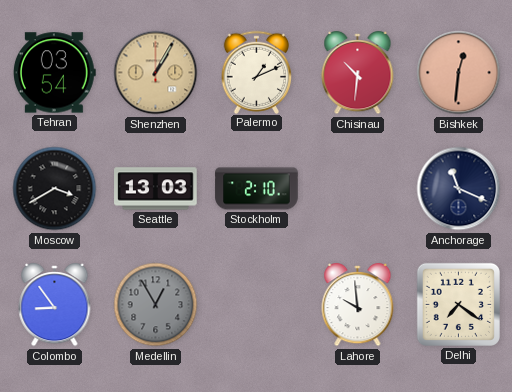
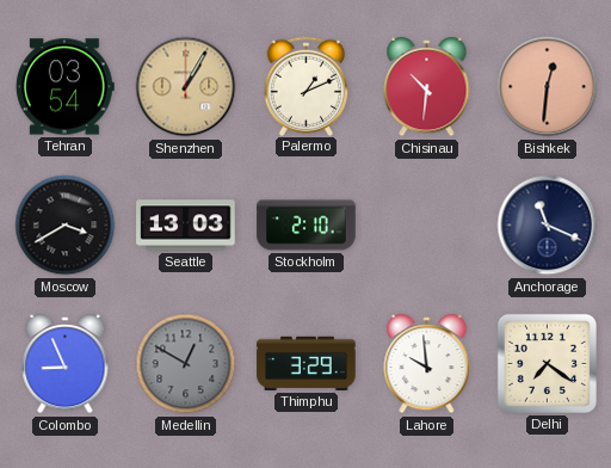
Colombo: 8:54 -> 8:56
Medellin: 12:55 -> 12:50
Thimphu: none -> 3:29
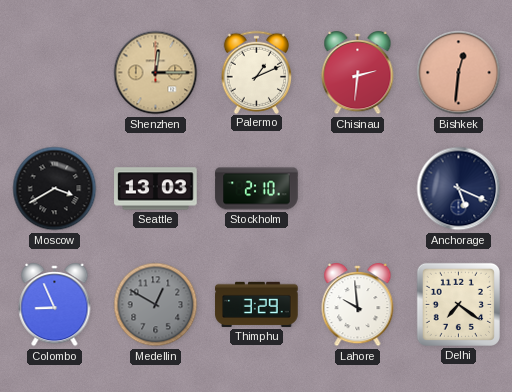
Tehran: 03:54 -> none
Shenzhen: 1:05 -> 12:15
Chisinau: 10:31 -> 2:31
Anchorage: 11:19 -> 5:19
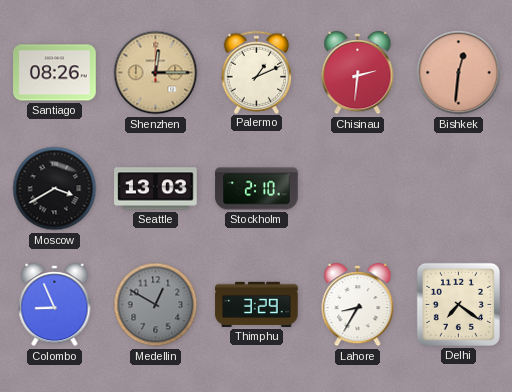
Santiago: none -> 08:26
Anchorage: 5:19 -> none
Lahore: 9:59 -> 8:35
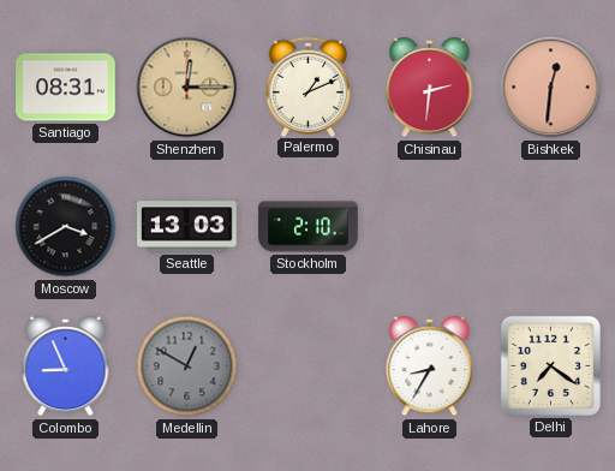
Santiago: 08:26 -> 08:31
Thimphu: 3:29 -> none
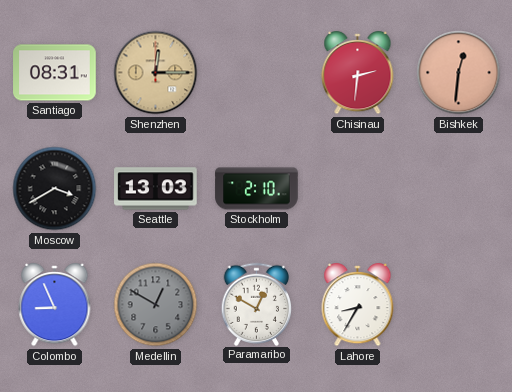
Palermo: 1:11 -> none
Paramaribo: none -> 12:50
Delhi: 7:21 -> none
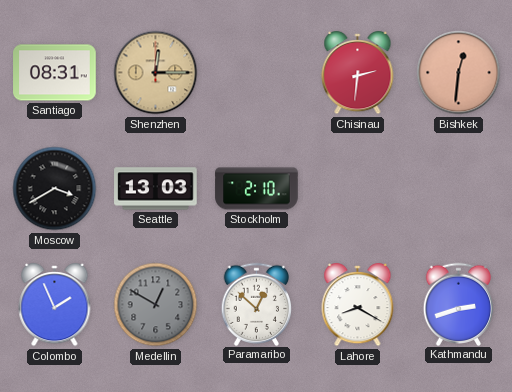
Colombo: 8:56 -> 1:56
Paramaribo: 12:50 -> 12:52
Lahore: 8:35 -> 8:20
Kathmandu: none -> 2:42
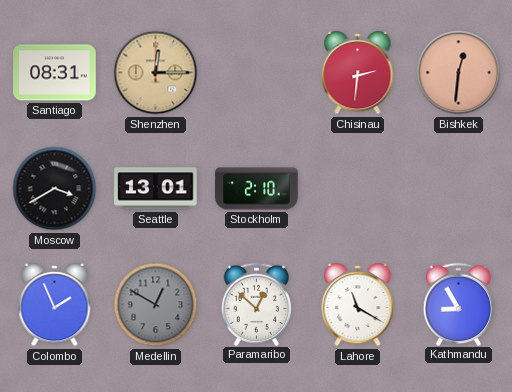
Seattle: 13:03 -> 13:01
Lahore: 8:20 -> 11:20
Kathmandu: 2:42 -> 8:55
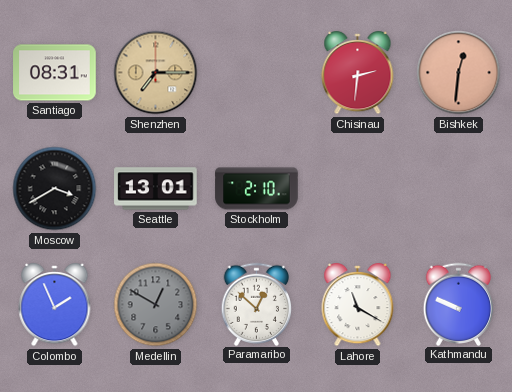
Shenzhen: 12:15 -> 7:15
Kathmandu: 8:55 -> 9:49
